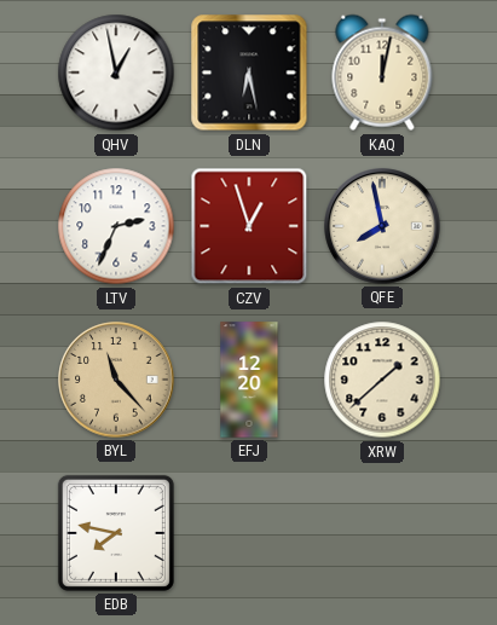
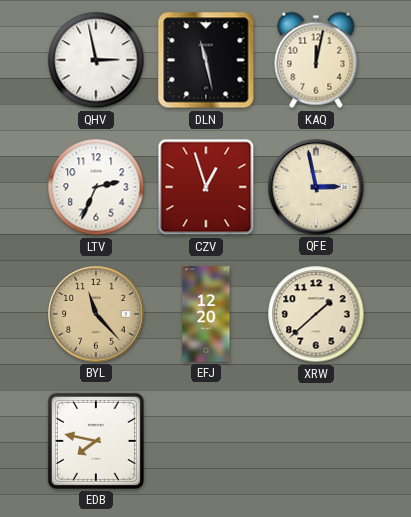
QHV: 12:58 -> 2:58
DLN: 6:28 -> 11:28
QFE: 7:58 -> 2:58
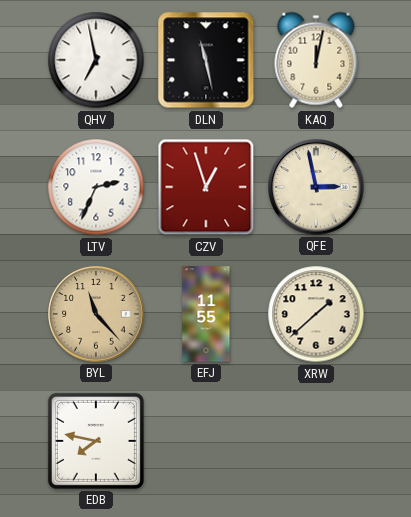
QHV: 2:58 -> 6:58
EFJ: 12:20 -> 11:55
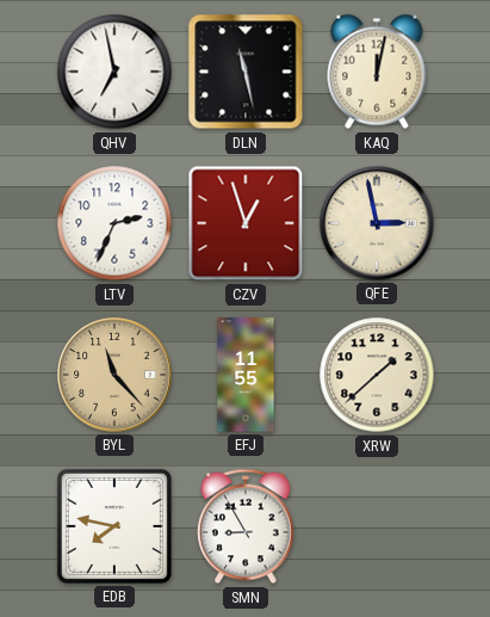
SMN: none -> 8:55
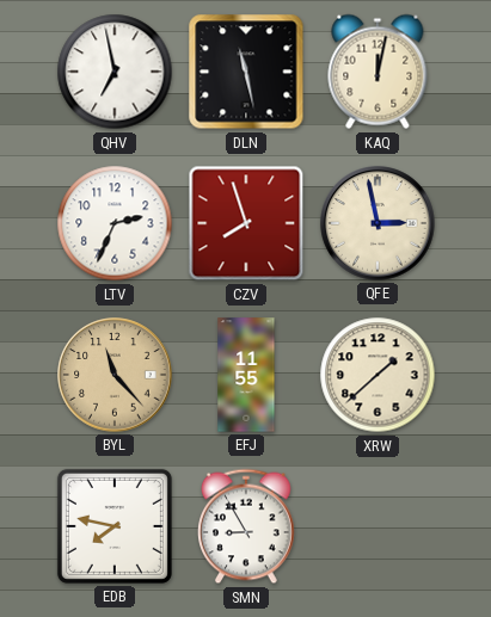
CZV: 12:57 -> 7:57
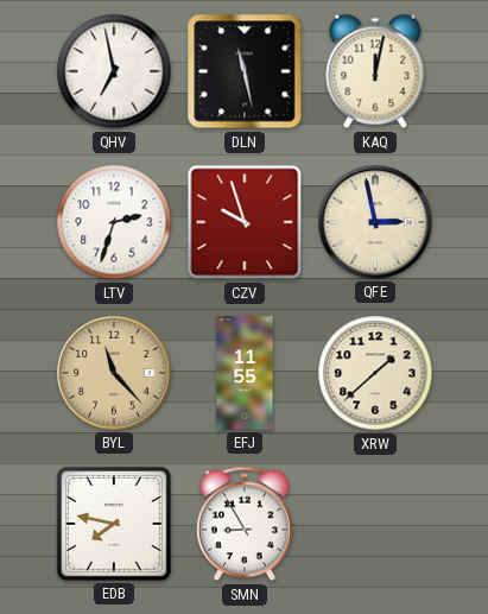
LTV: 2:34 -> 2:33
CZV: 7:57 -> 9:57
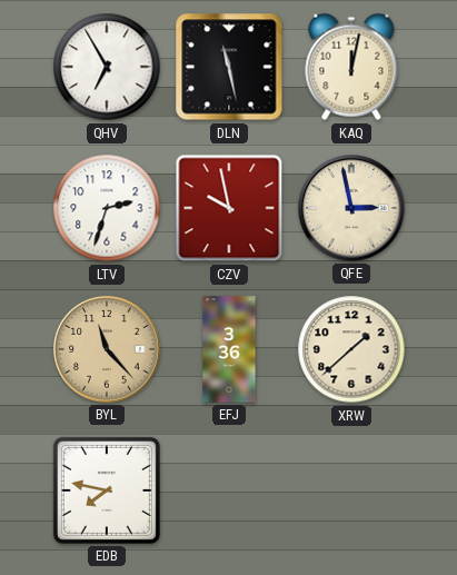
QHV: 6:58 -> 6:55
CZV: 9:57 -> 9:58
EFJ: 11:55 -> 3:36
SMN: 8:55 -> none
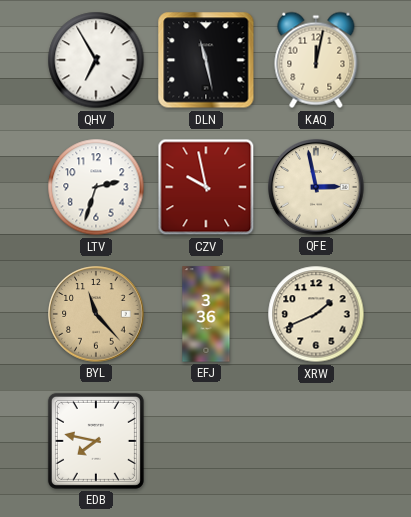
XRW: 1:38 -> 1:41
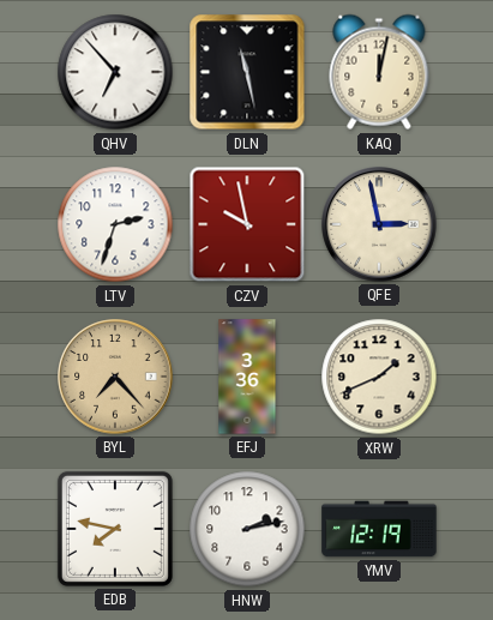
QHV: 6:55 -> 6:53
BYL: 11:23 -> 7:23
HNW: none -> 2:13
YMV: none -> 12:19
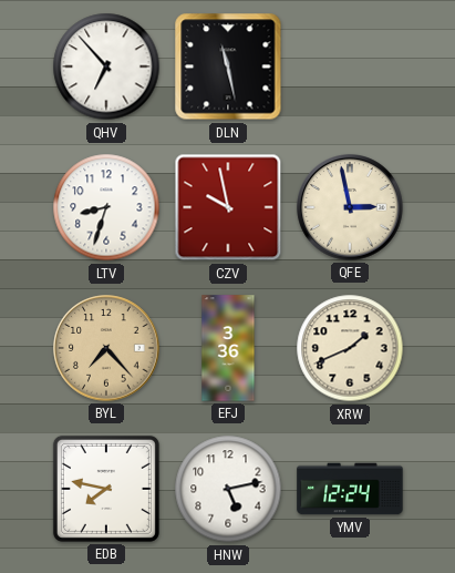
KAQ: 12:02 -> none
LTV: 2:33 -> 8:33
HNW: 2:13 -> 5:13
YMV: 12:19 -> 12:24
